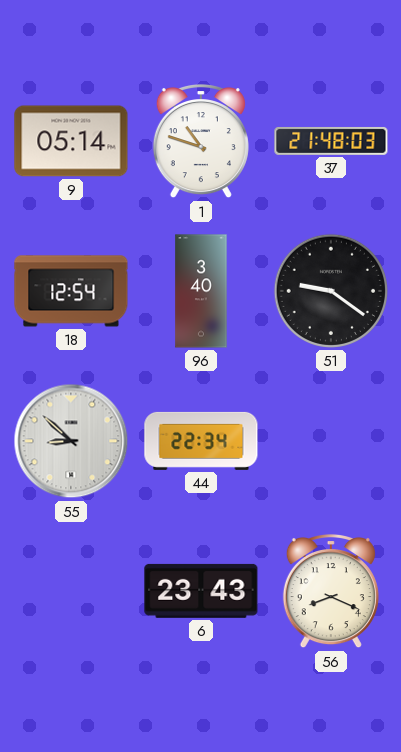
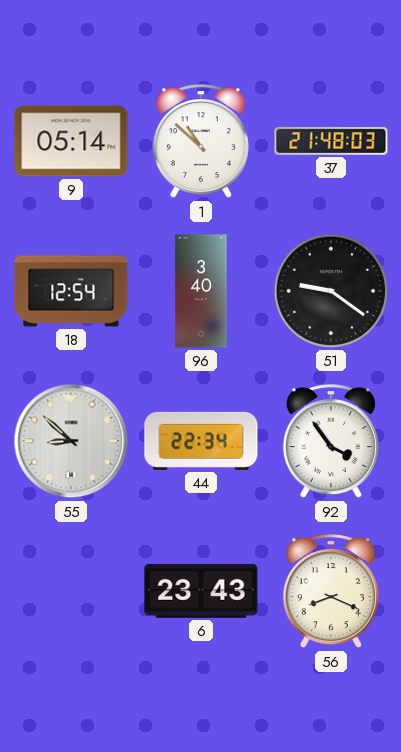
1: 10:48 -> 10:52
92: none -> 3:54
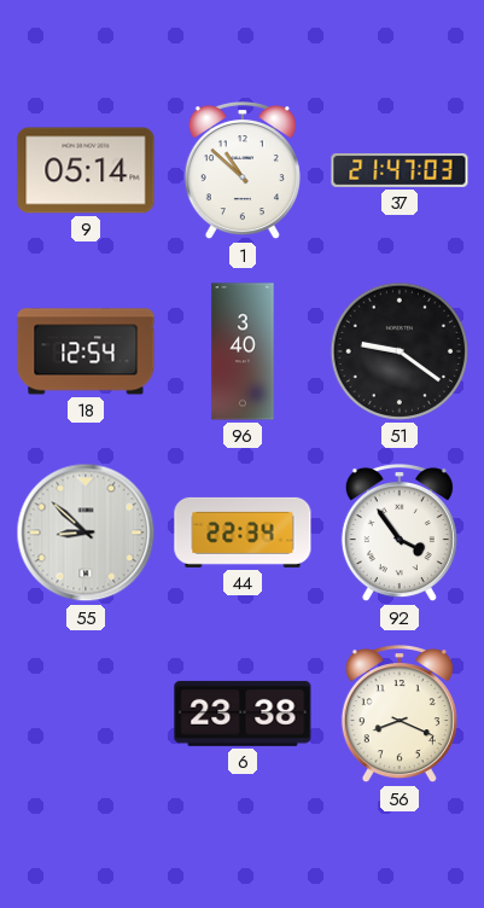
37: 21:48 -> 21:47
6: 23:43 -> 23:38
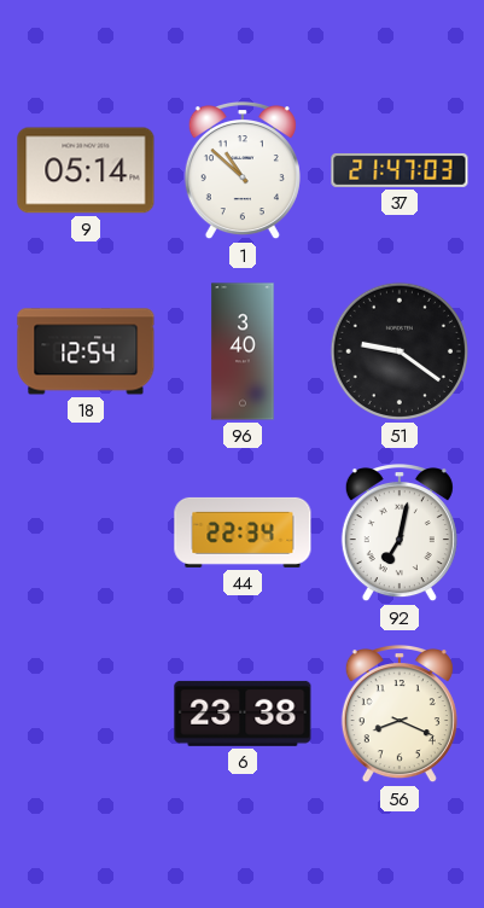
55: 8:52 -> none
92: 3:54 -> 7:02
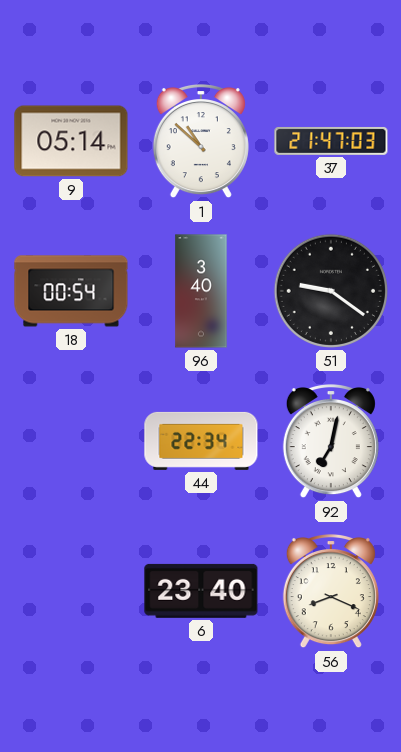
18: 12:54 -> 00:54
6: 23:38 -> 23:40
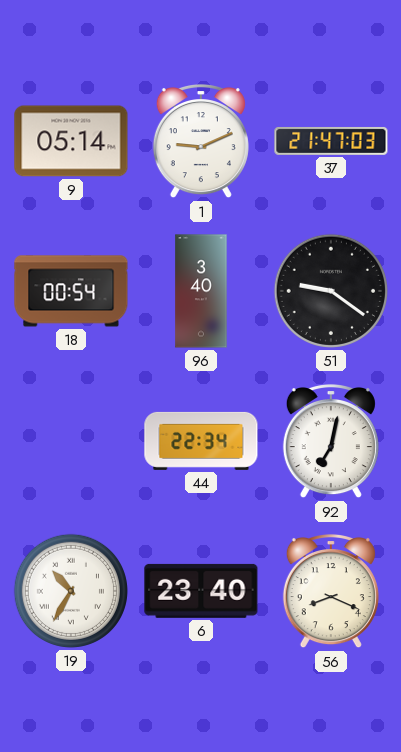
1: 10:52 -> 9:11
19: none -> 10:35
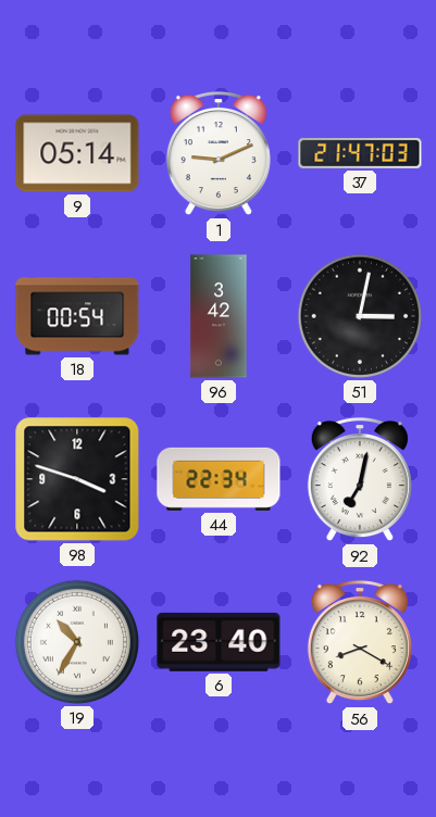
96: 3:40 -> 3:42
51: 9:21 -> 3:02
98: none -> 3:48
56: 8:19 -> 8:20
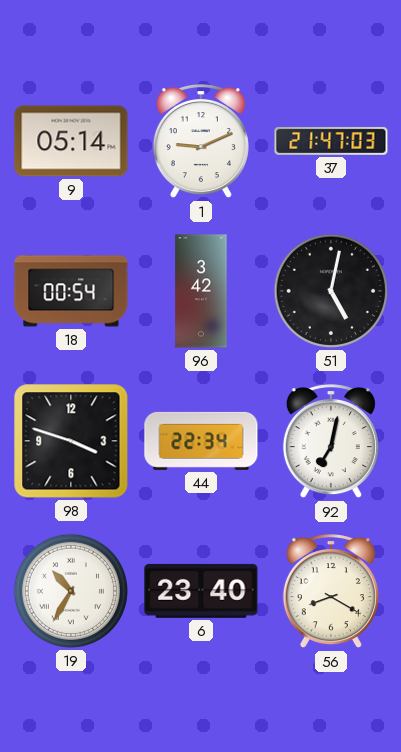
51: 3:02 -> 5:02
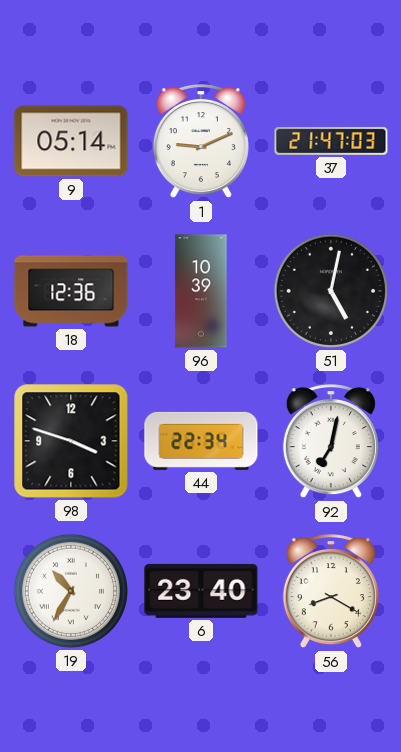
18: 00:54 -> 12:36
96: 3:42 -> 10:39
